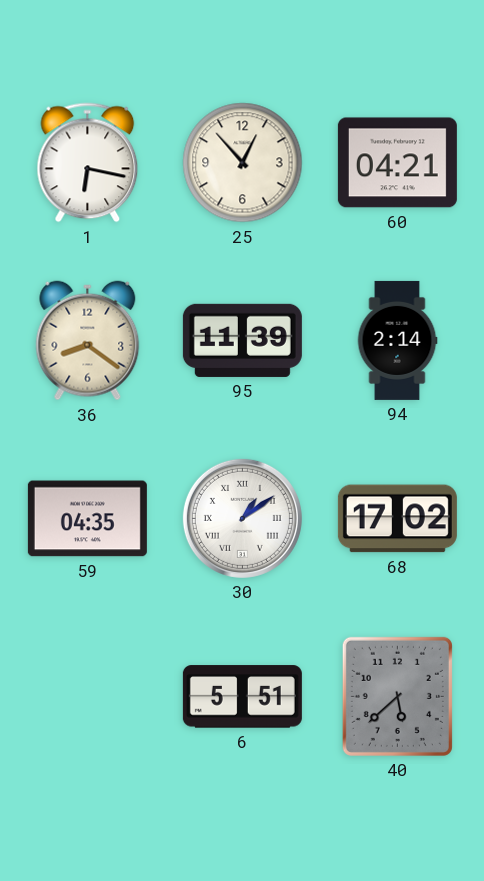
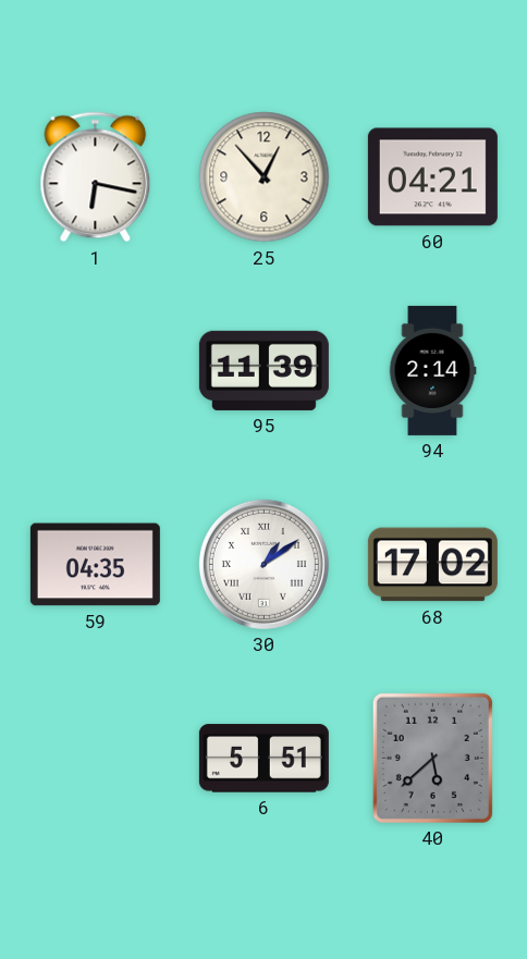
36: 8:21 -> none
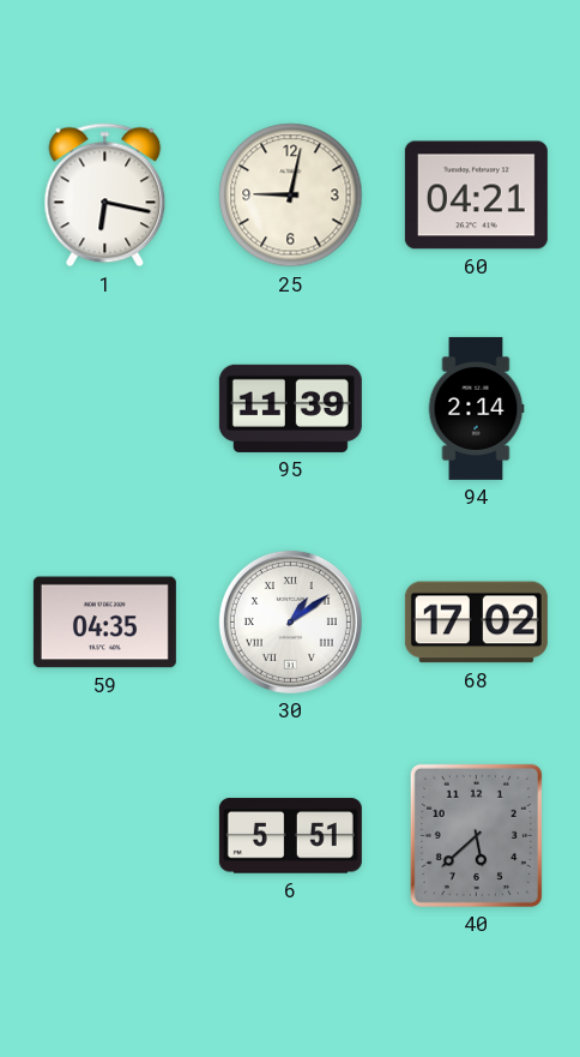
25: 12:53 -> 9:02
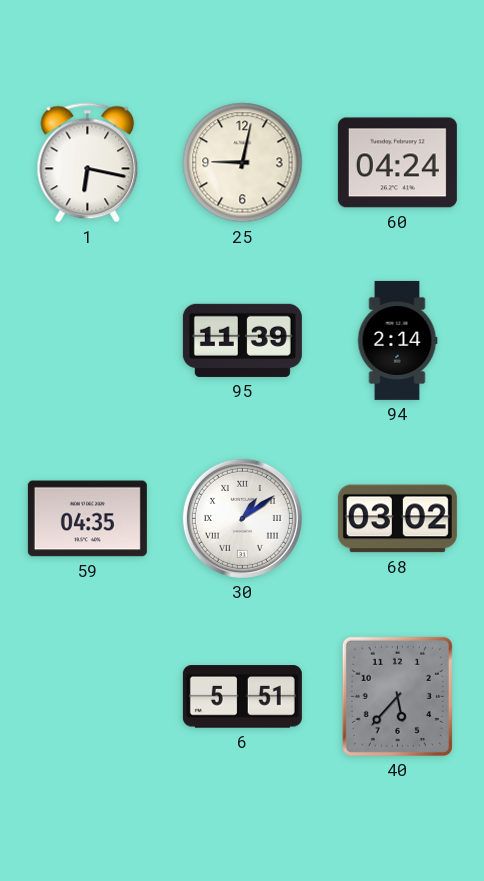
60: 04:21 -> 04:24
68: 17:02 -> 03:02
40: 5:38 -> 5:37
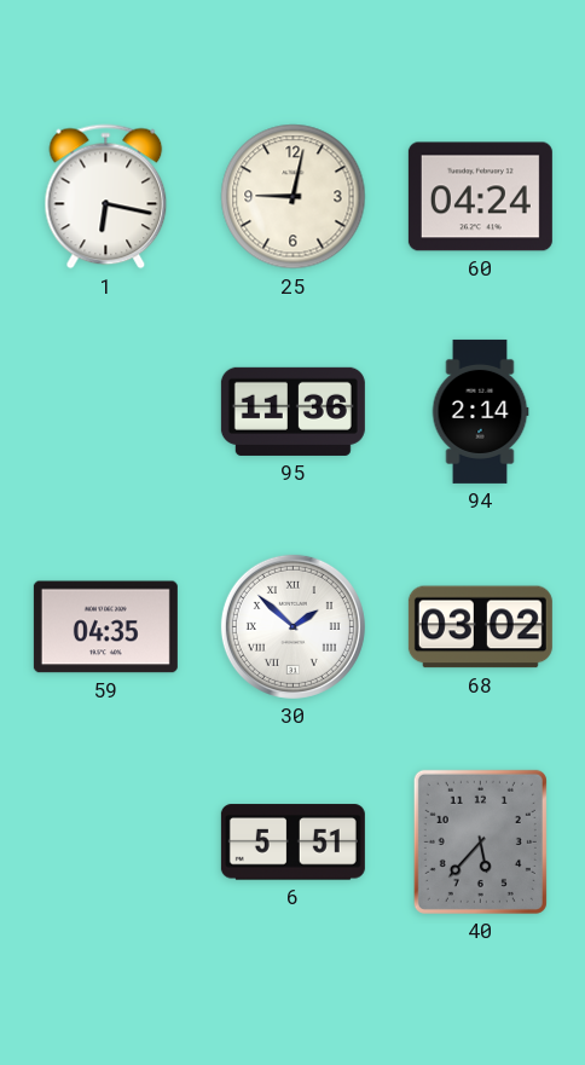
95: 11:39 -> 11:36
30: 1:09 -> 1:52
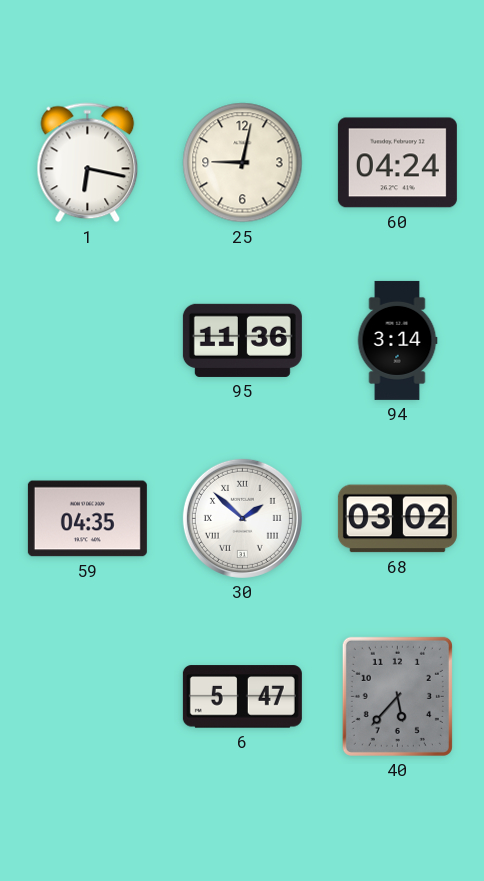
94: 2:14 -> 3:14
6: 5:51 -> 5:47
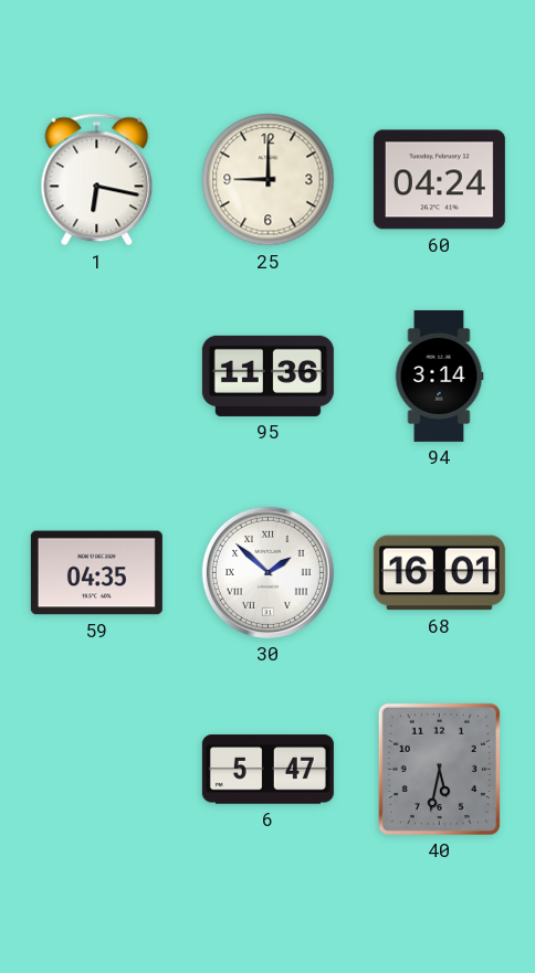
25: 9:02 -> 9:00
68: 03:02 -> 16:01
40: 5:37 -> 5:32
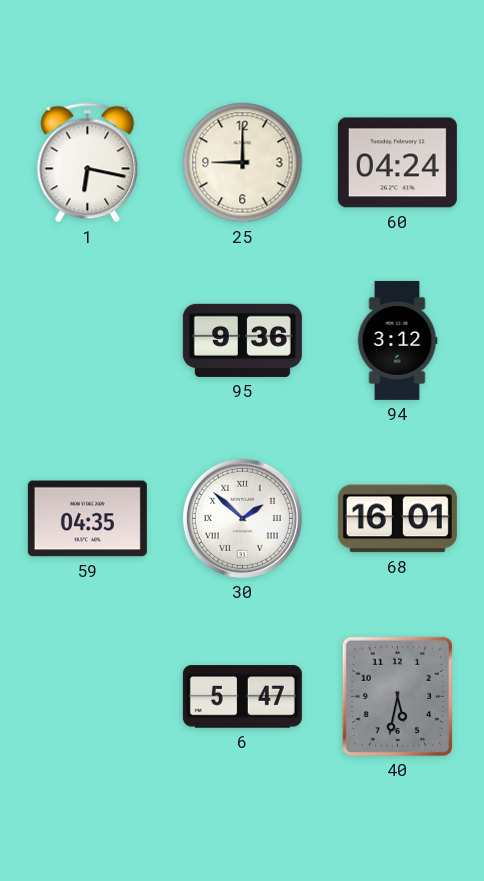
95: 11:36 -> 9:36
94: 3:14 -> 3:12
